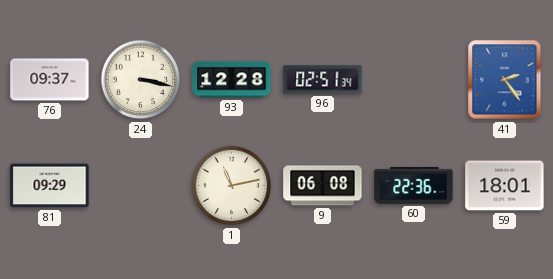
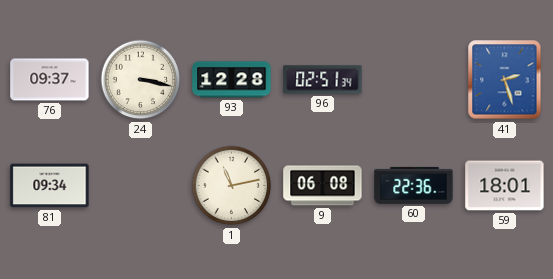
41: 2:24 -> 2:27
81: 09:29 -> 09:34
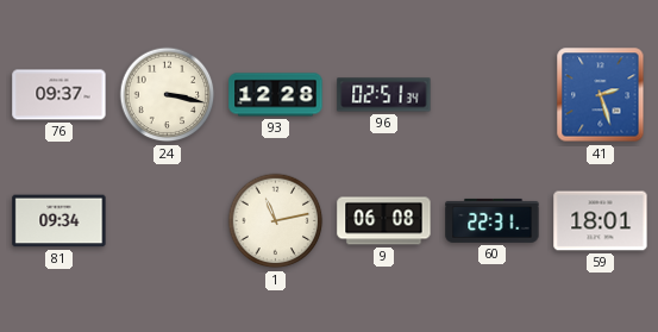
60: 22:36 -> 22:31
